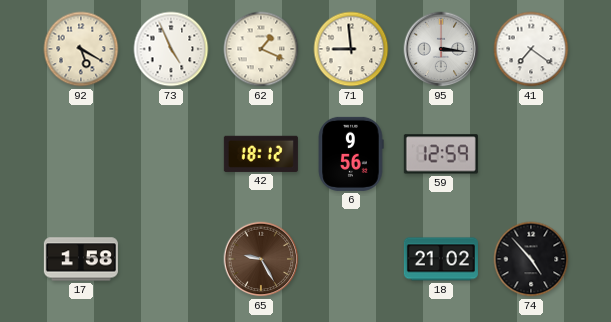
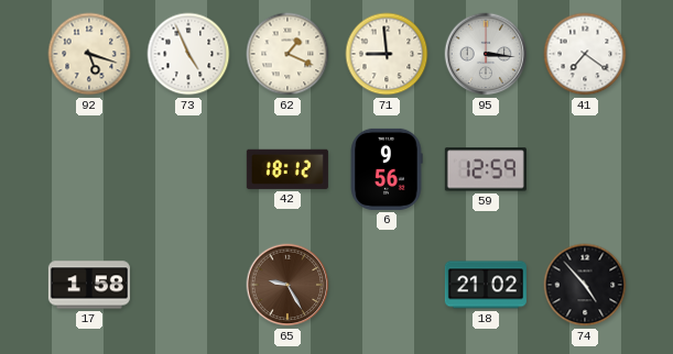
92: 5:20 -> 5:18
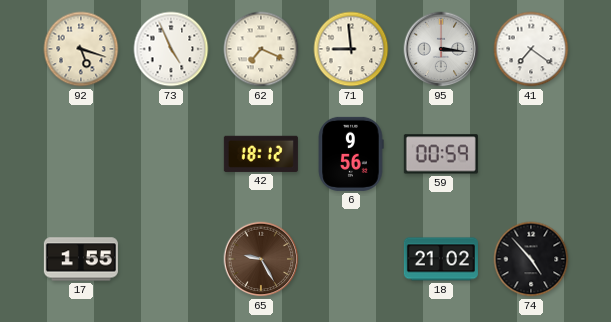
62: 1:19 -> 7:19
59: 12:59 -> 00:59
17: 1:58 -> 1:55
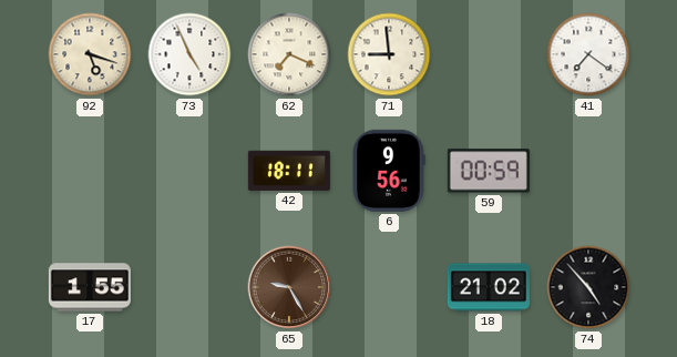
95: 3:16 -> none
42: 18:12 -> 18:11
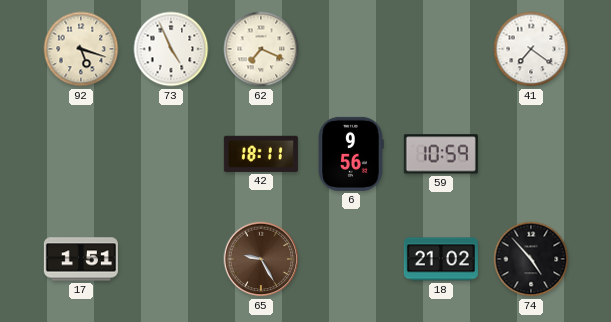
71: 8:59 -> none
59: 00:59 -> 10:59
17: 1:55 -> 1:51
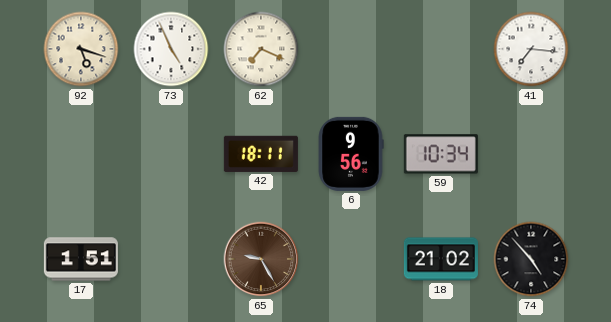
41: 7:21 -> 7:16
59: 10:59 -> 10:34
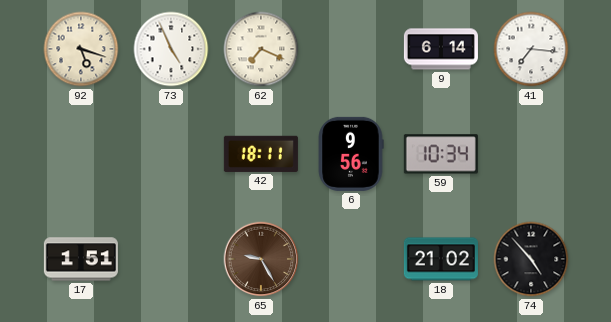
9: none -> 6:14
